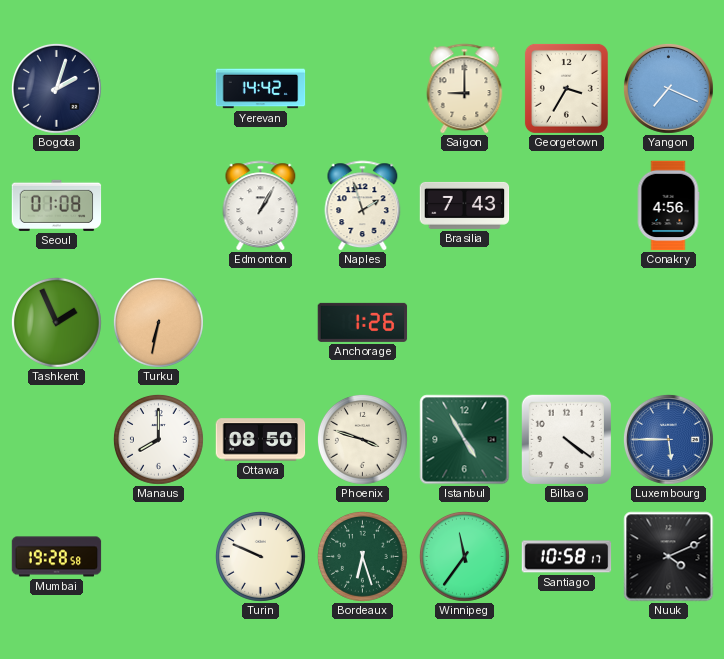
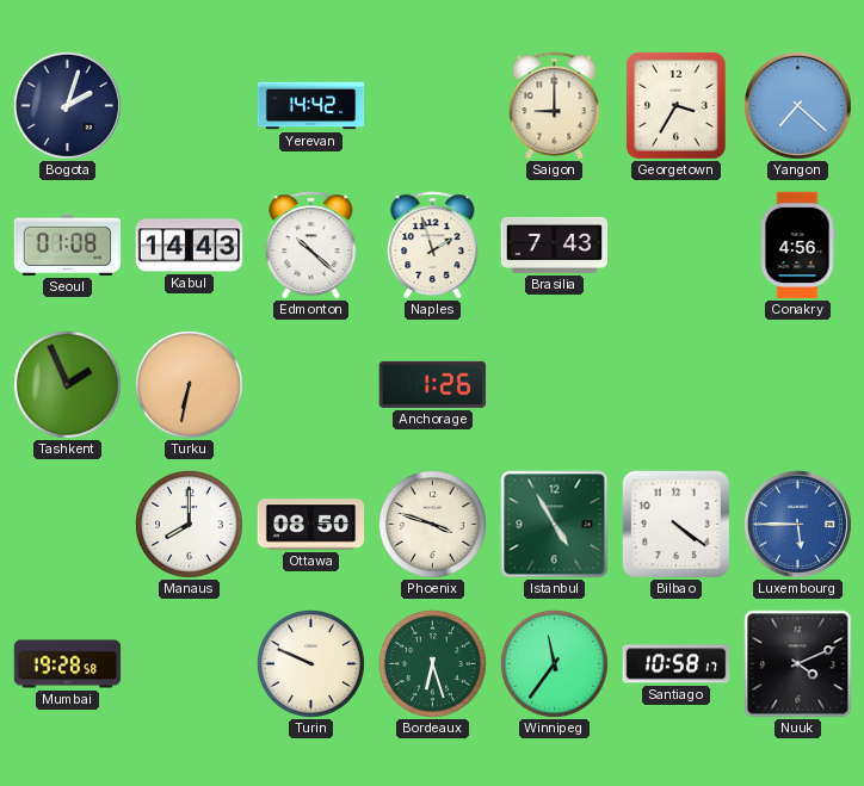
Yangon: 7:19 -> 7:22
Kabul: none -> 14:43
Edmonton: 1:05 -> 10:22
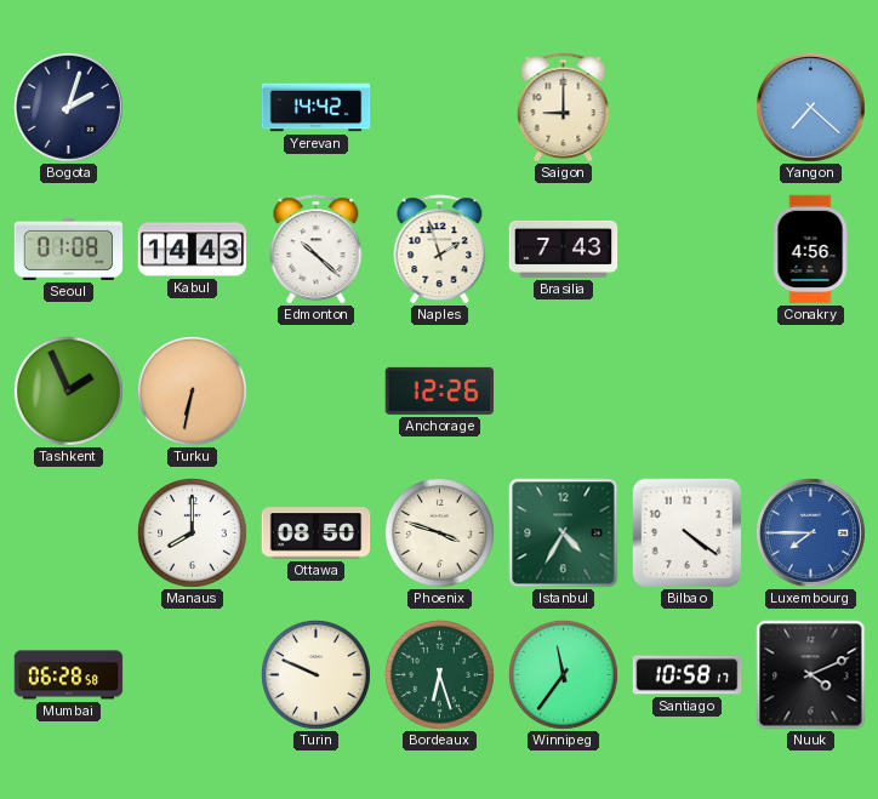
Georgetown: 3:35 -> none
Anchorage: 1:26 -> 12:26
Istanbul: 4:55 -> 4:35
Luxembourg: 5:45 -> 7:45
Mumbai: 19:28 -> 06:28
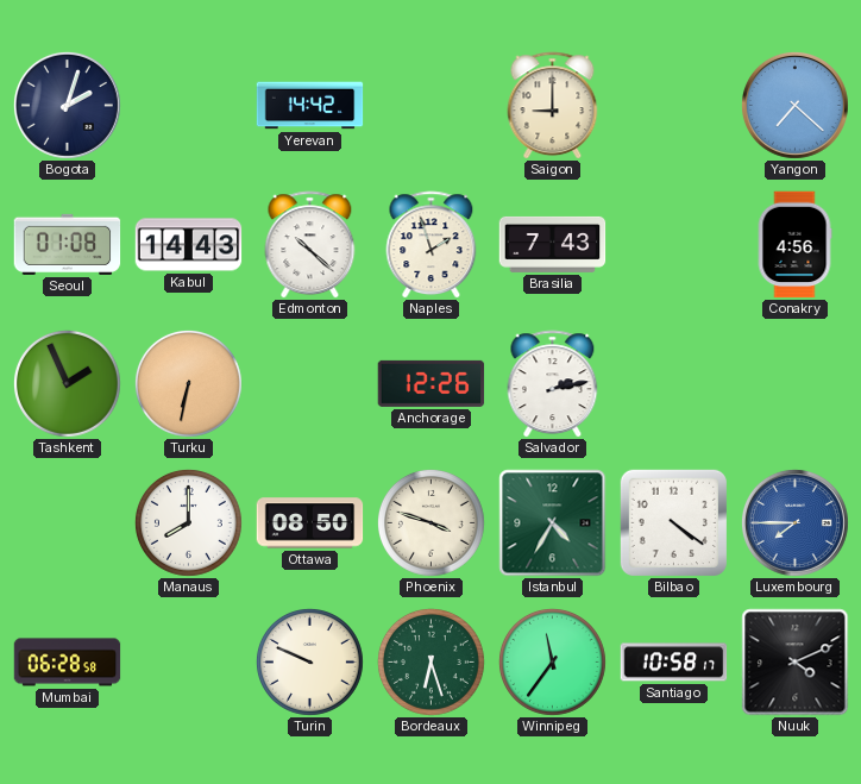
Salvador: none -> 2:13
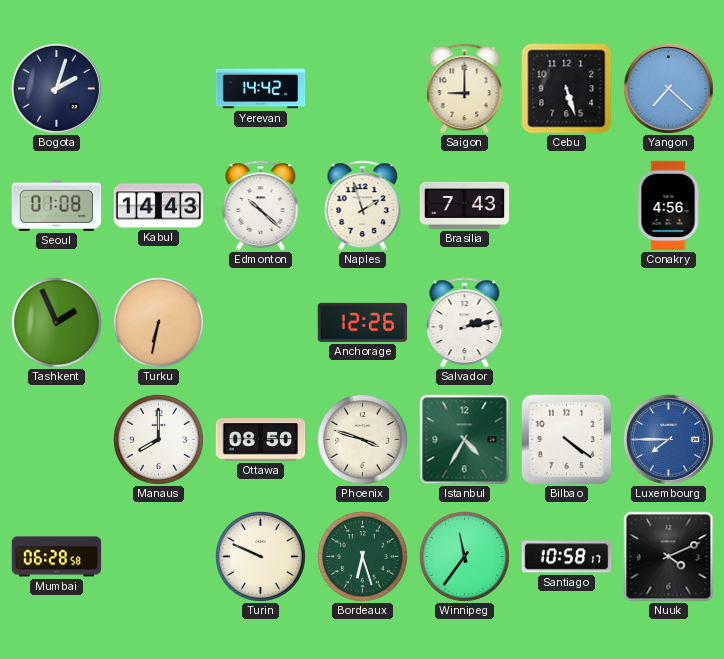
Cebu: none -> 5:27
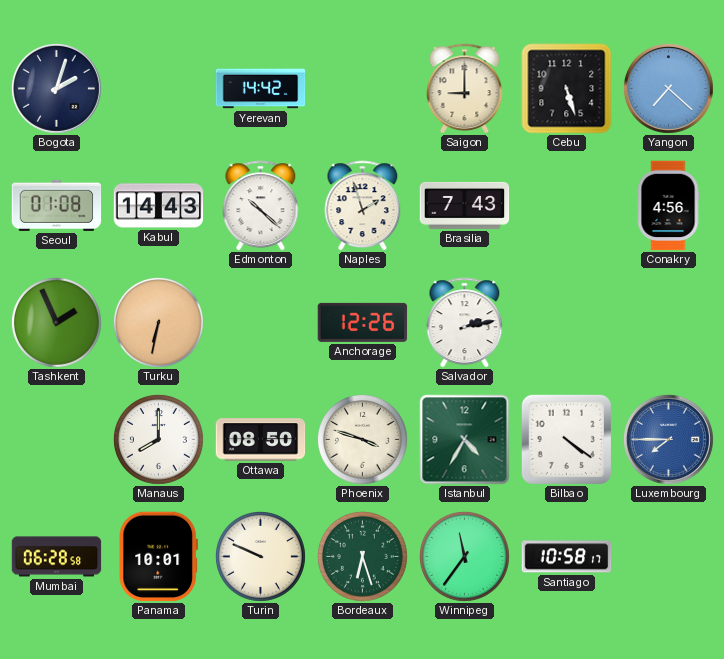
Panama: none -> 10:01
Nuuk: 4:11 -> none
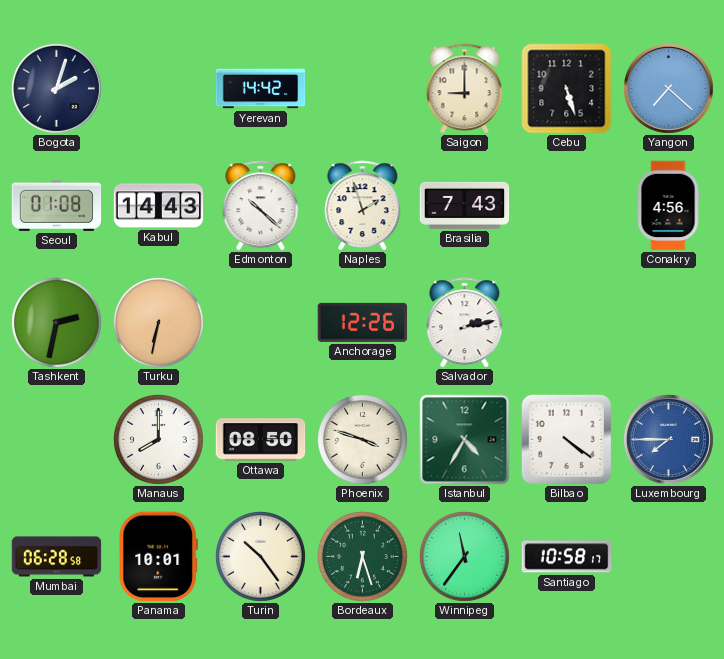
Tashkent: 1:56 -> 2:32
Turin: 9:49 -> 10:24
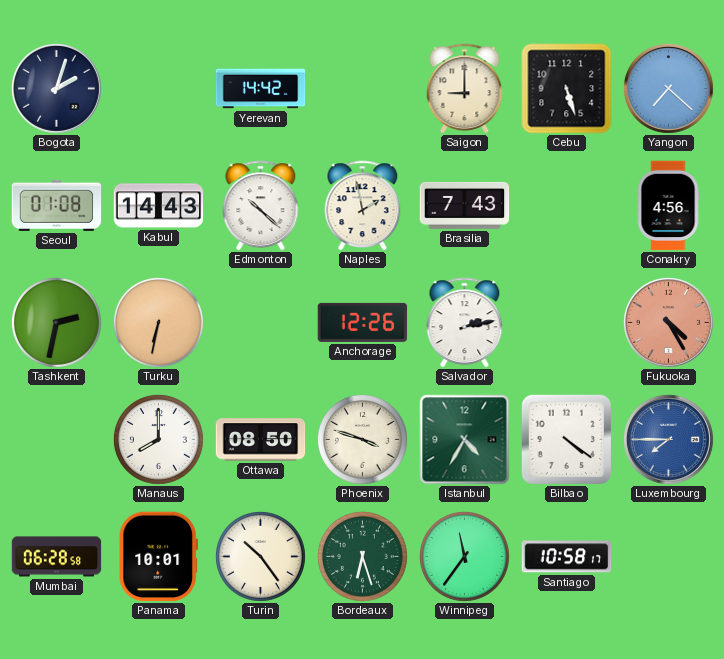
Naples: 1:57 -> 1:58
Fukuoka: none -> 4:25
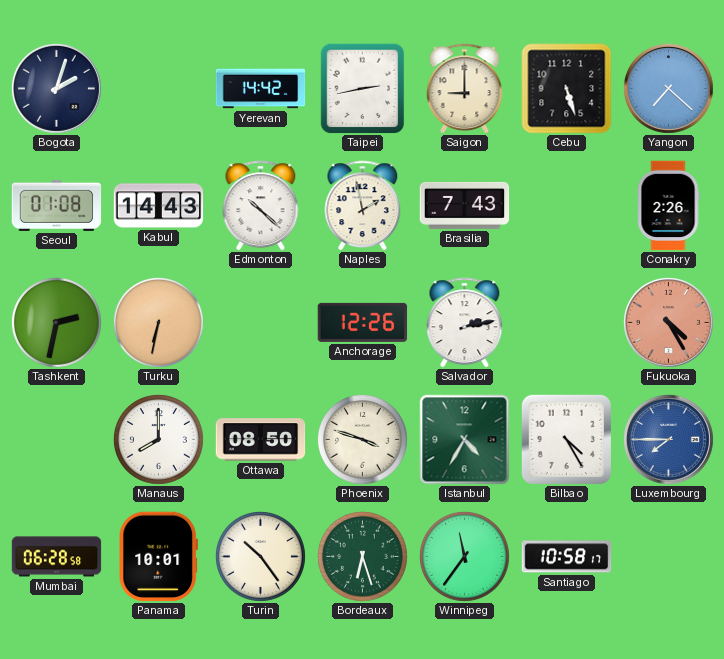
Taipei: none -> 2:43
Conakry: 4:56 -> 2:26
Bilbao: 4:21 -> 4:25
